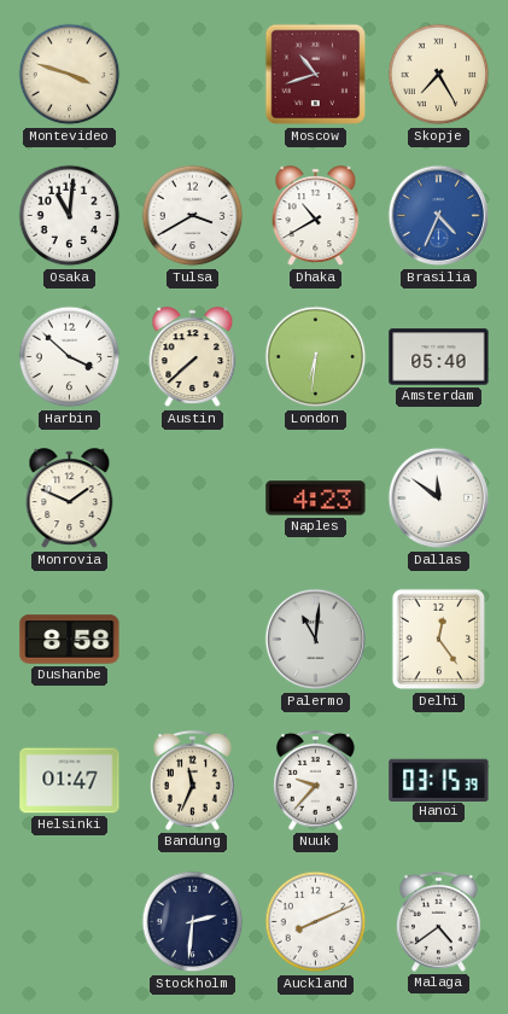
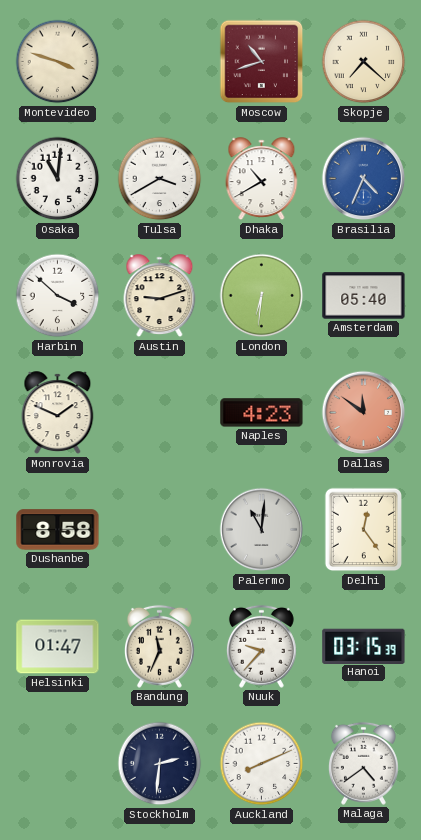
Skopje: 7:25 -> 7:22
Austin: 7:38 -> 9:12
Dallas dial: white -> salmon
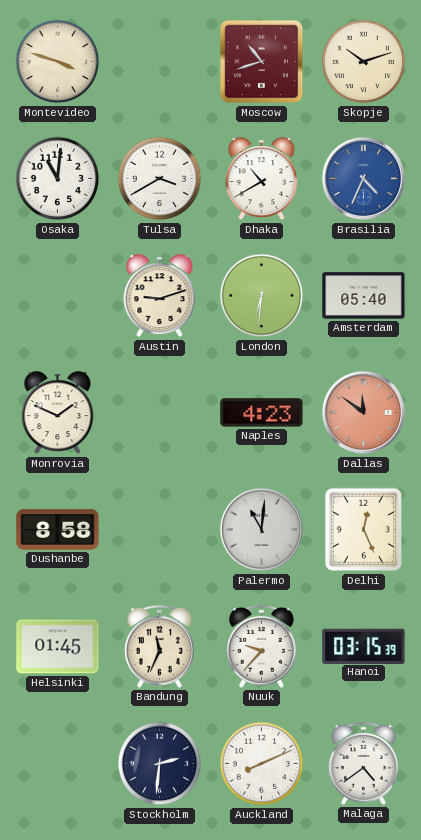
Skopje: 7:22 -> 10:12
Harbin: 3:52 -> none
Delhi: 12:24 -> 12:26
Helsinki: 01:47 -> 01:45
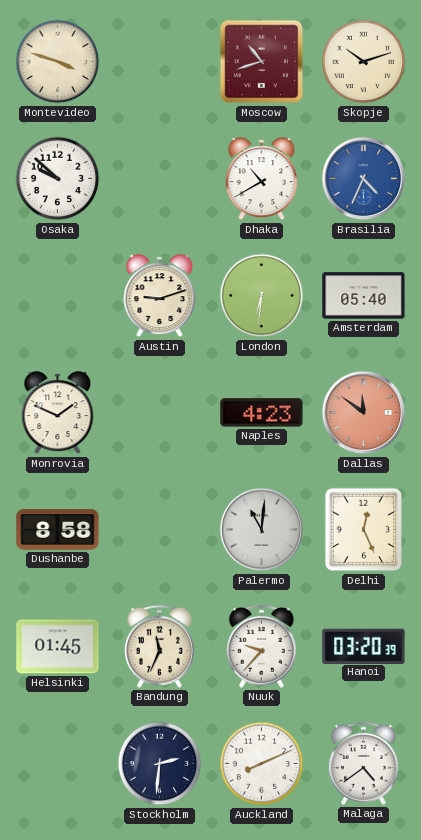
Osaka: 11:01 -> 9:52
Tulsa: 3:40 -> none
Hanoi: 03:15 -> 03:20
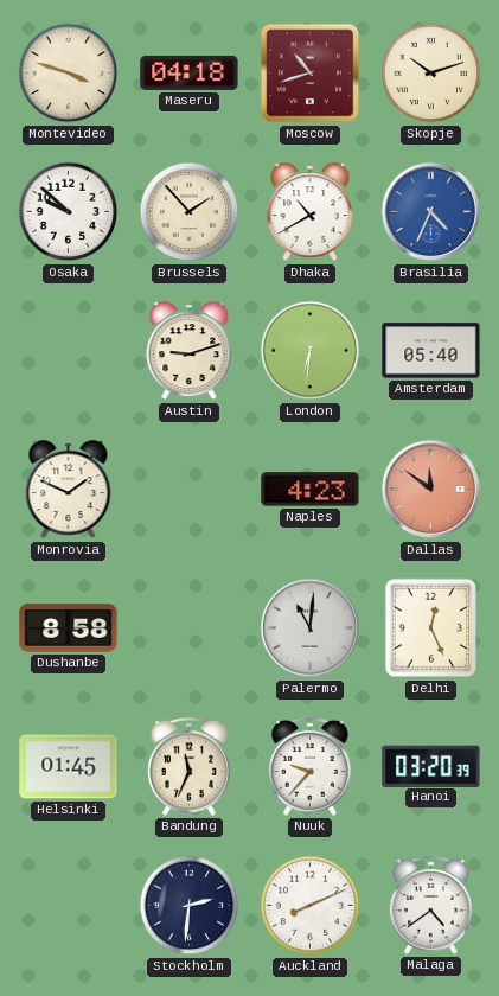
Maseru: none -> 04:18
Brussels: none -> 1:53
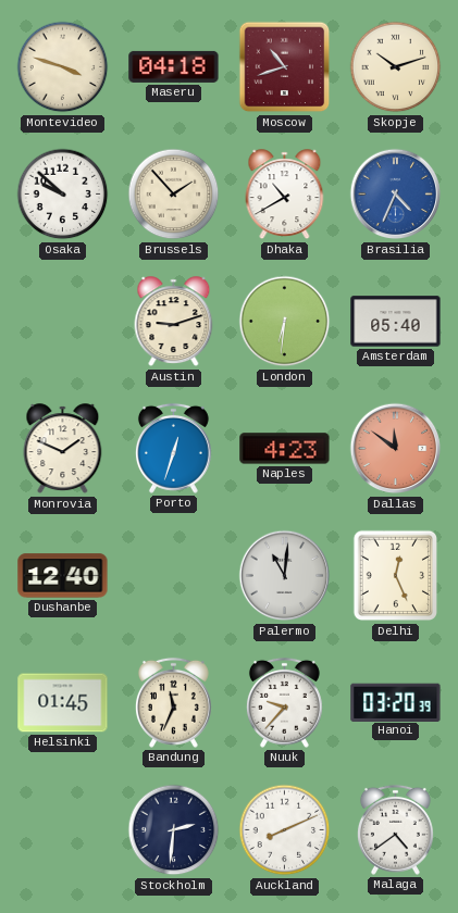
Porto: none -> 12:33
Dushanbe: 8:58 -> 12:40
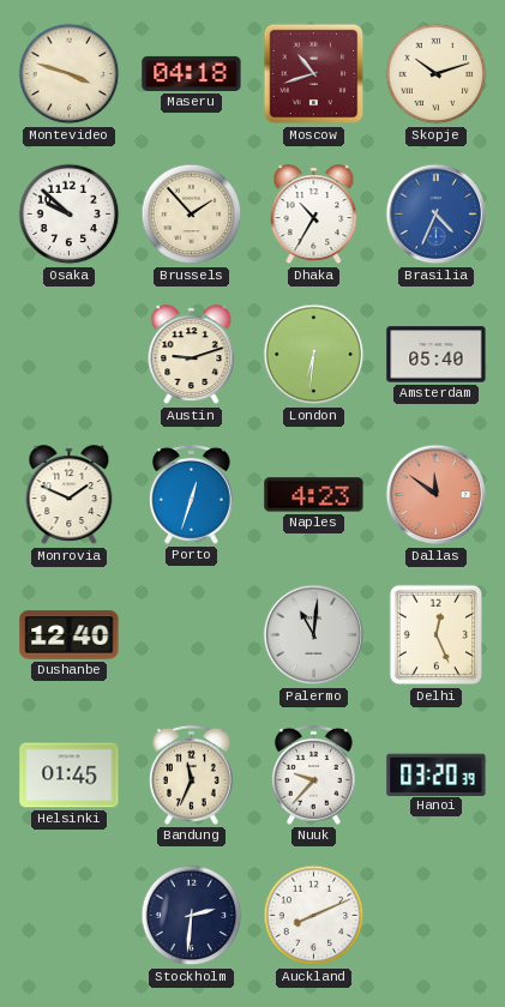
Dhaka: 10:40 -> 10:35
Malaga: 4:39 -> none
